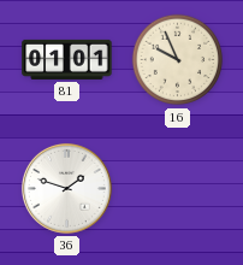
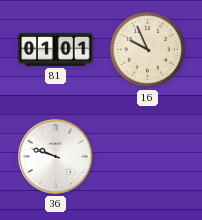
36: 1:48 -> 9:48
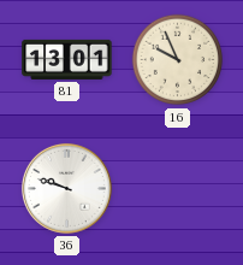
81: 01:01 -> 13:01
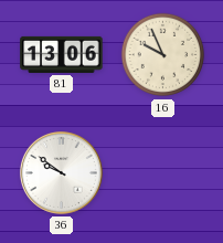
81: 13:01 -> 13:06
36: 9:48 -> 9:51
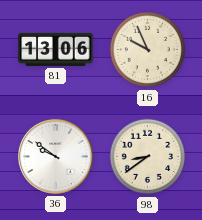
98: none -> 8:39
